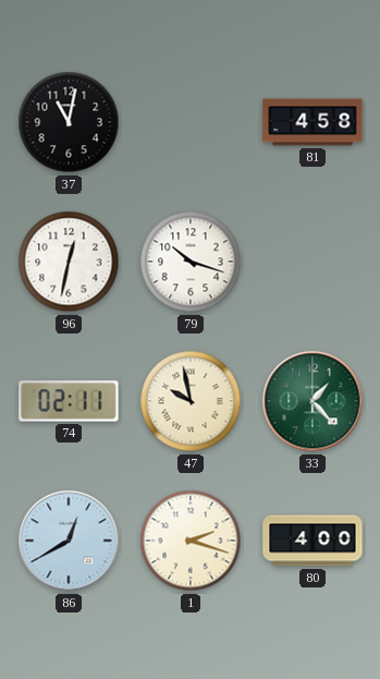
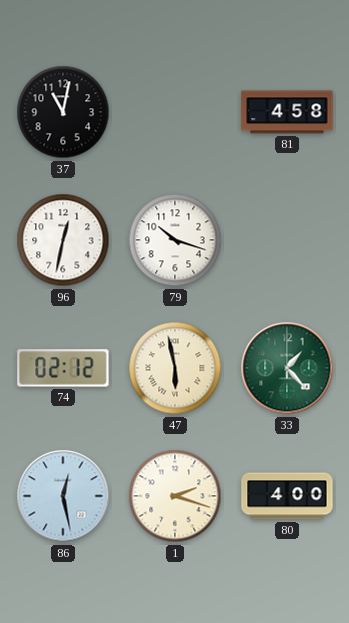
74: 02:11 -> 02:12
47: 9:58 -> 5:58
86: 12:40 -> 12:28
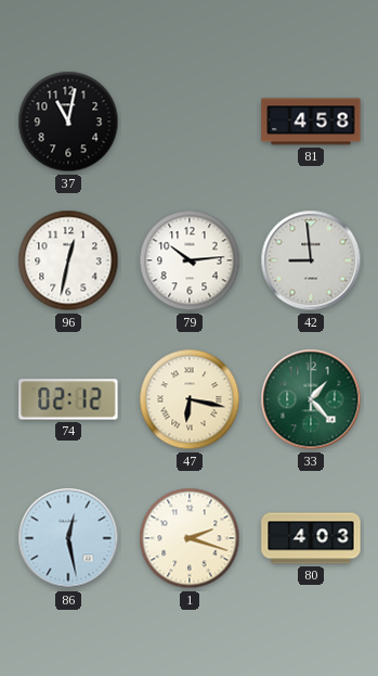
79: 10:18 -> 10:14
42: none -> 8:59
47: 5:58 -> 6:17
80: 4:00 -> 4:03
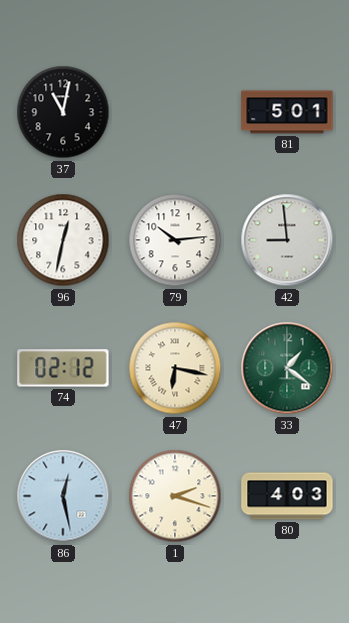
81: 4:58 -> 5:01
33: 1:23 -> 1:21
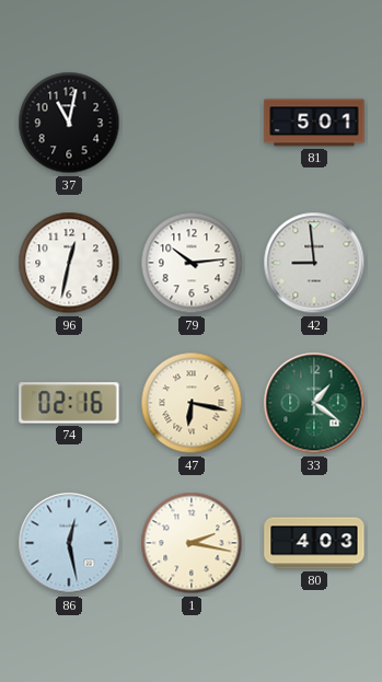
74: 02:12 -> 02:16
1: 2:18 -> 2:17
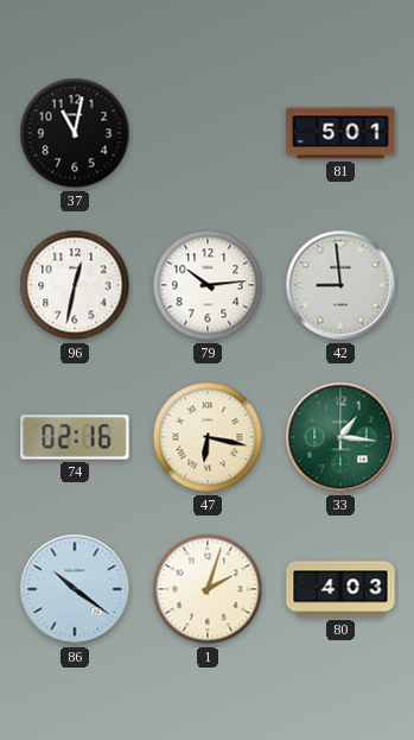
33: 1:21 -> 1:16
86: 12:28 -> 10:21
1: 2:17 -> 2:03
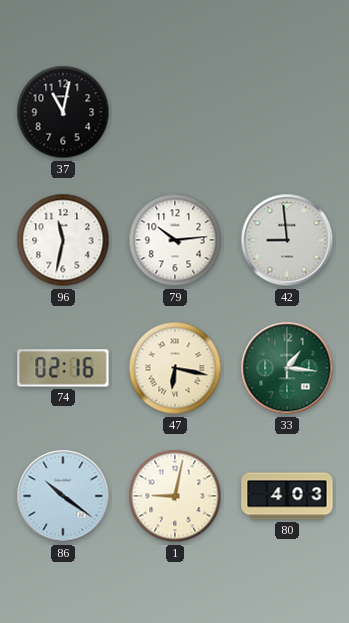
81: 5:01 -> none
96: 12:32 -> 11:32
1: 2:03 -> 9:02
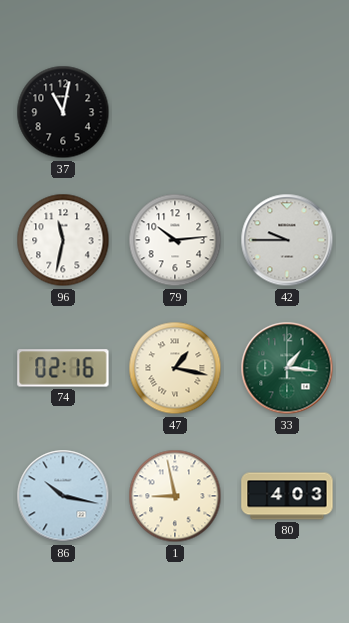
42: 8:59 -> 9:45
47: 6:17 -> 1:17
86: 10:21 -> 10:17
1: 9:02 -> 8:58
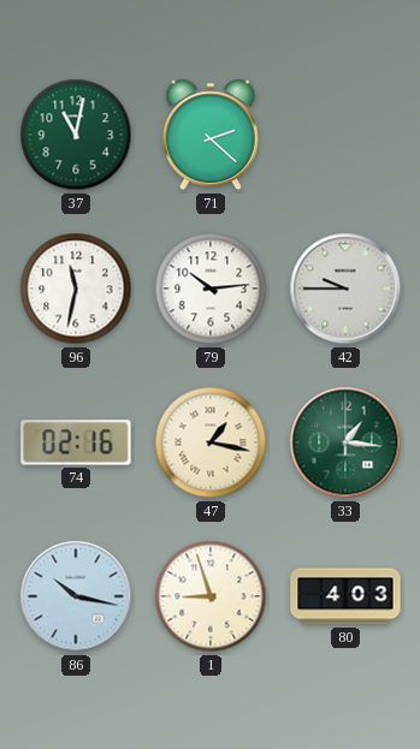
37 dial: black -> green
71: none -> 2:22
1: 8:58 -> 8:57
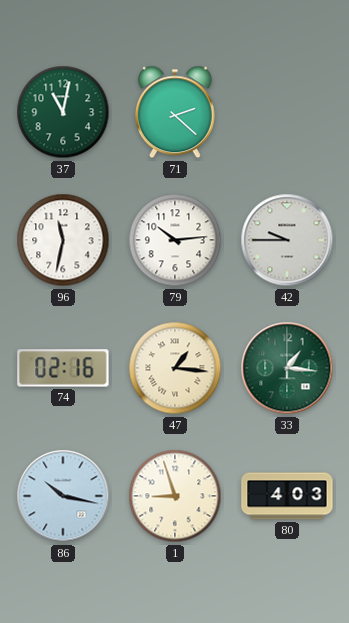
47: 1:17 -> 1:16
